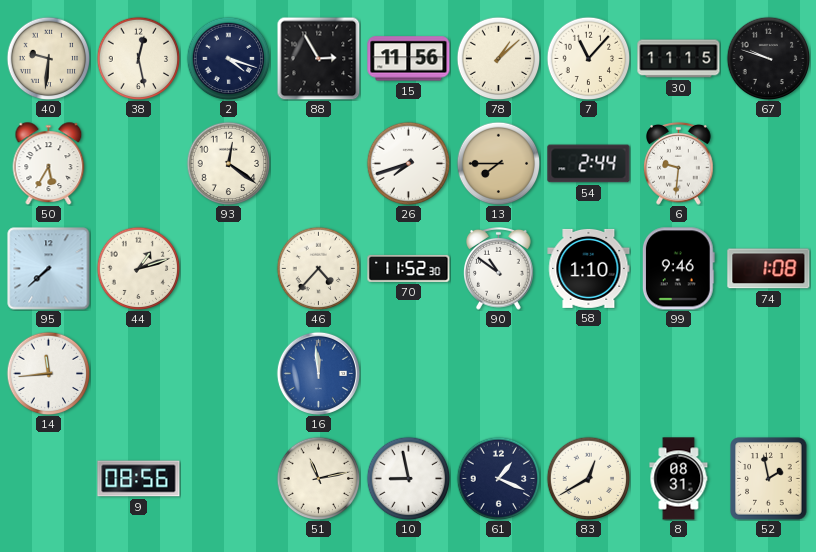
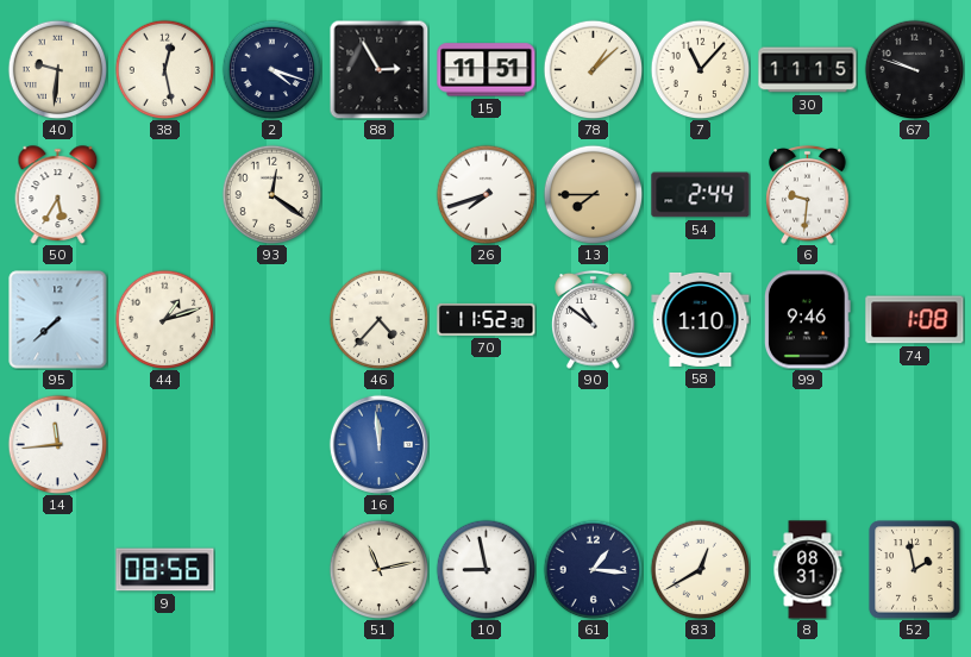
15: 11:56 -> 11:51
61: 1:19 -> 1:16
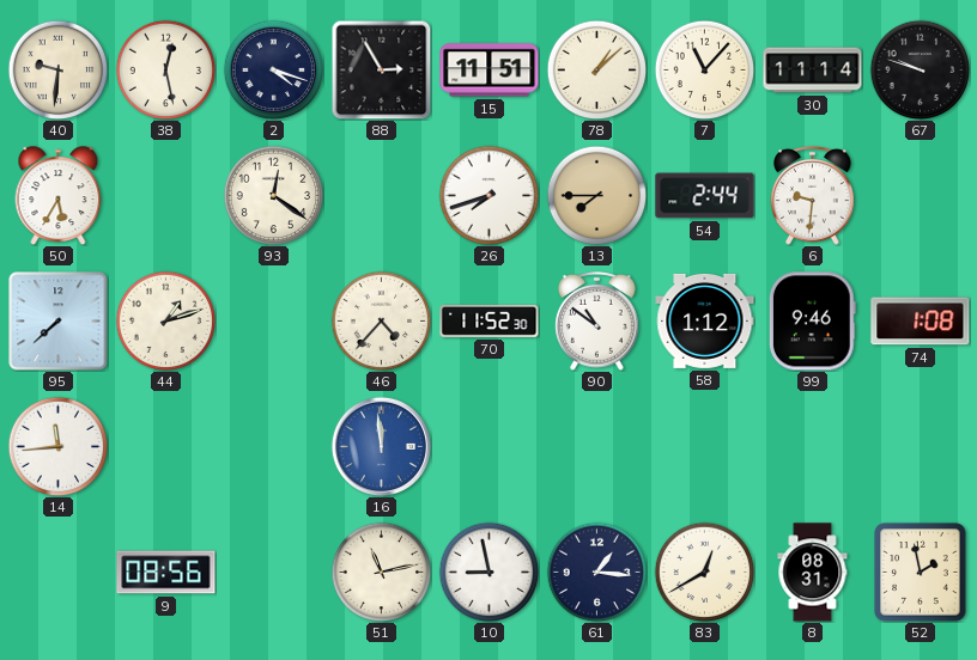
30: 11:15 -> 11:14
58: 1:10 -> 1:12
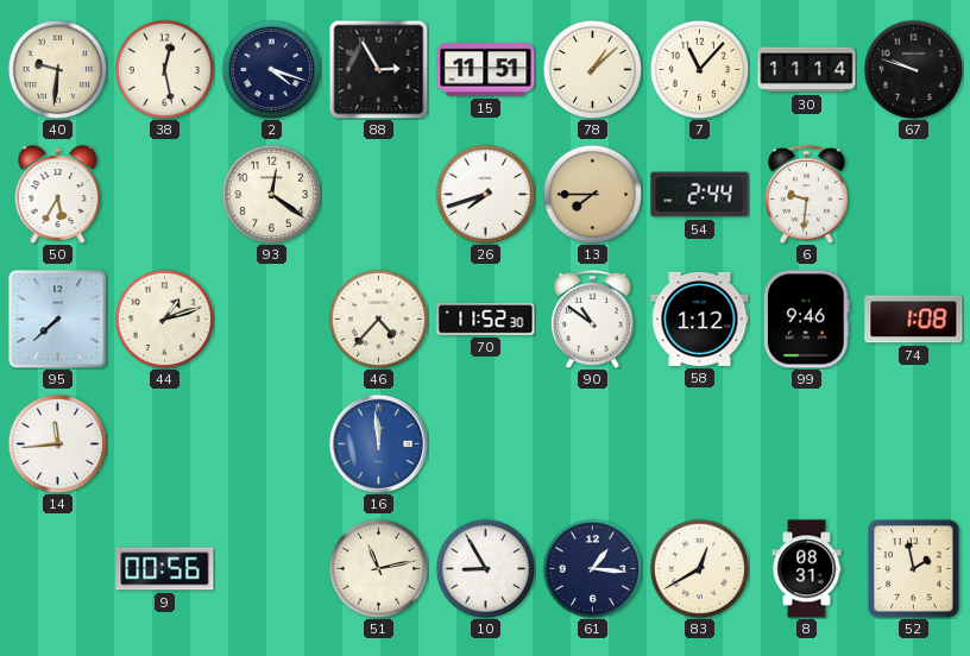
9: 08:56 -> 00:56
10: 8:58 -> 8:55
